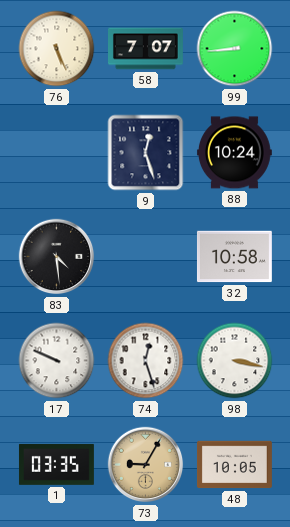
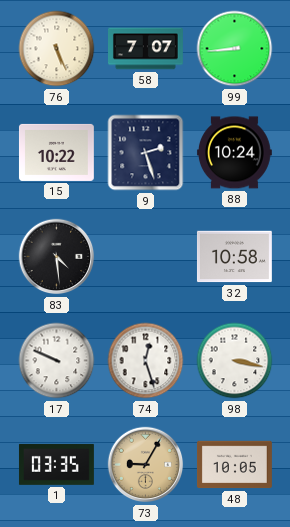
15: none -> 10:22
9: 12:27 -> 2:27
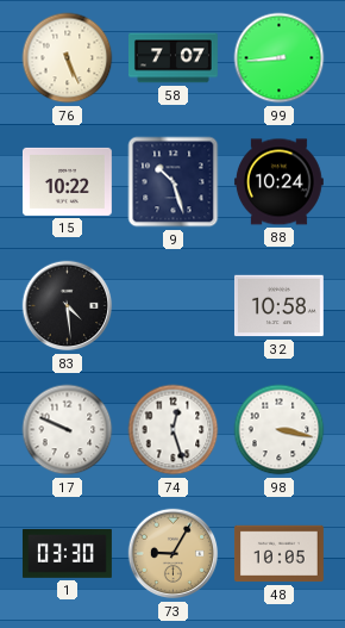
9: 2:27 -> 10:27
1: 03:35 -> 03:30
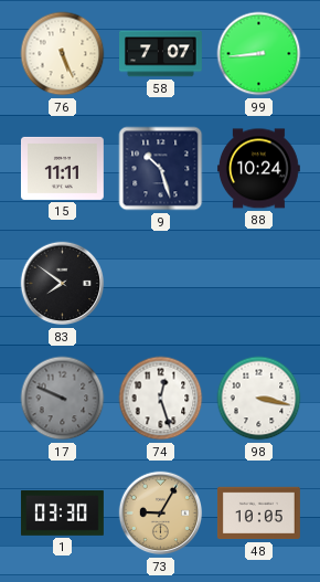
15: 10:22 -> 11:11
83: 4:29 -> 7:51
32: 10:58 -> none
17 dial: white -> grey
